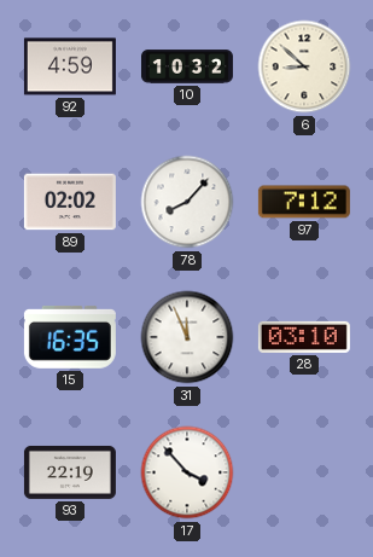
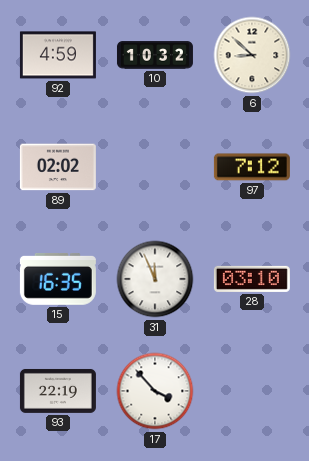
78: 8:07 -> none
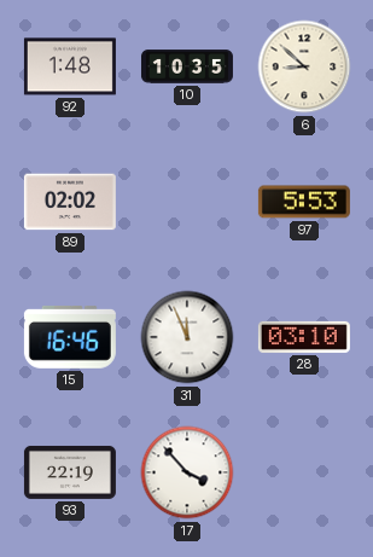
92: 4:59 -> 1:48
10: 10:32 -> 10:35
97: 7:12 -> 5:53
15: 16:35 -> 16:46
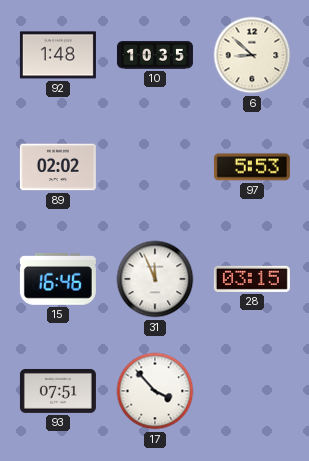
28: 03:10 -> 03:15
93: 22:19 -> 07:51
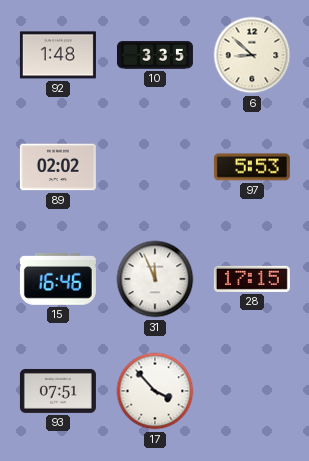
10: 10:35 -> 3:35
28: 03:15 -> 17:15
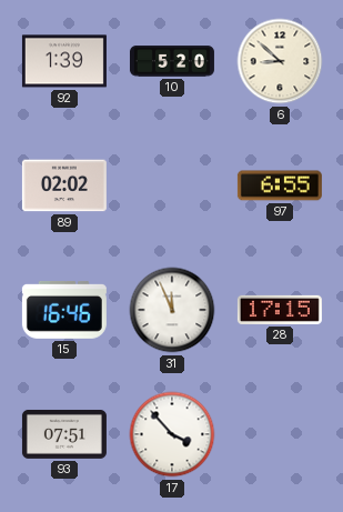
92: 1:48 -> 1:39
10: 3:35 -> 5:20
97: 5:53 -> 6:55
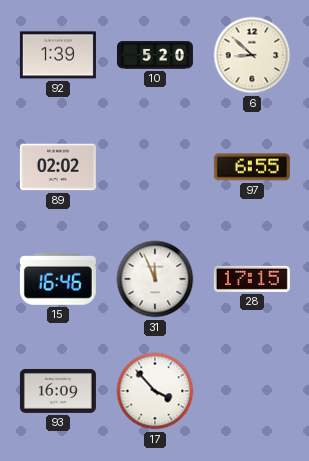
93: 07:51 -> 16:09
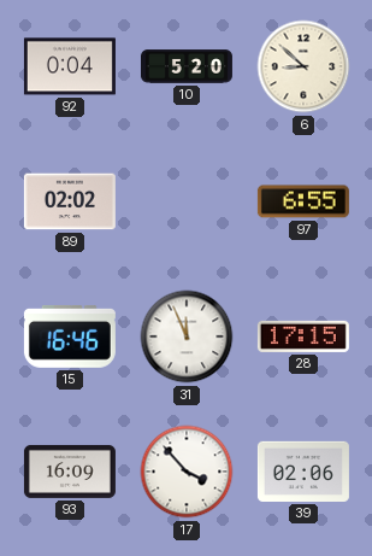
92: 1:39 -> 0:04
39: none -> 02:06
